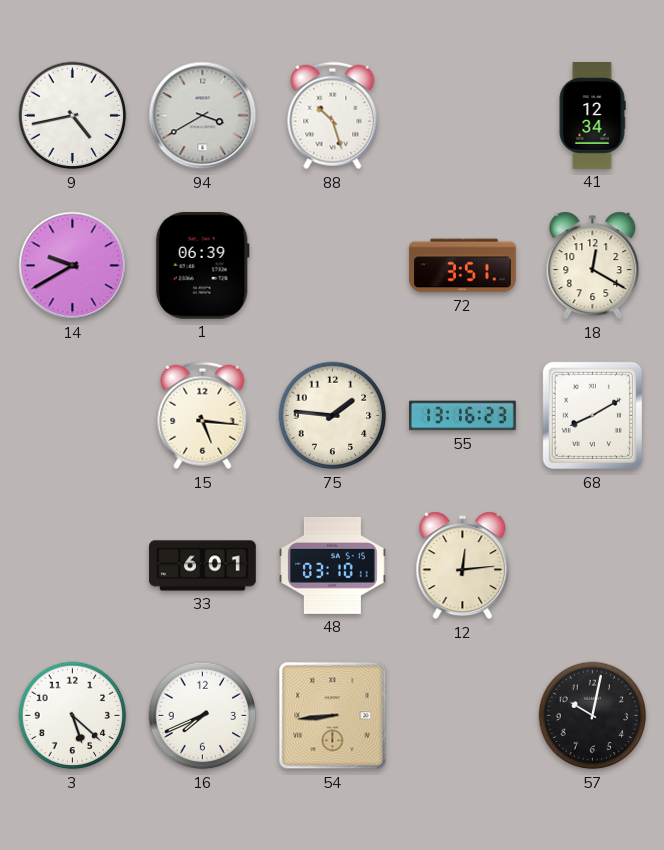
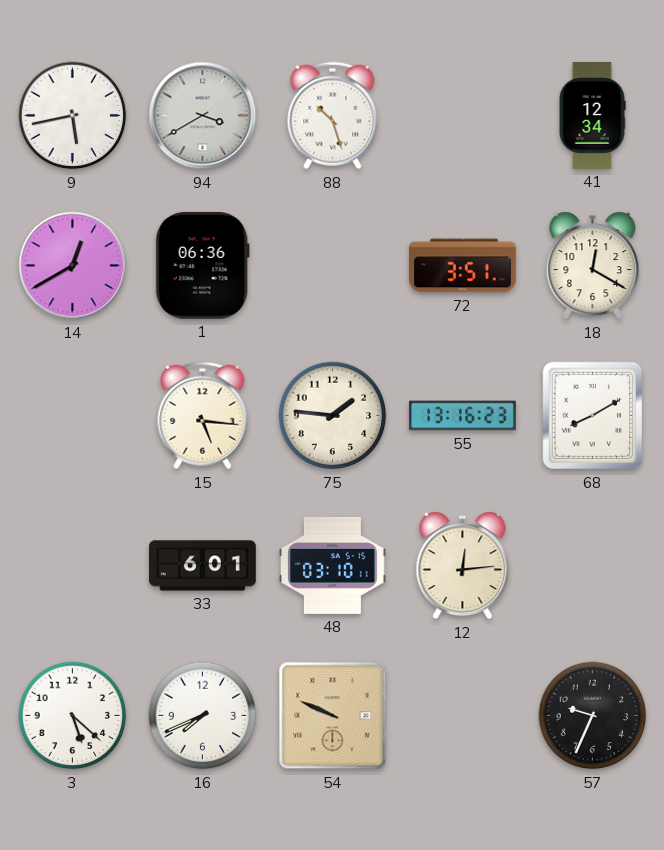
9: 4:43 -> 5:43
14: 9:40 -> 12:40
1: 06:39 -> 06:36
54: 8:44 -> 9:49
57: 10:02 -> 9:34
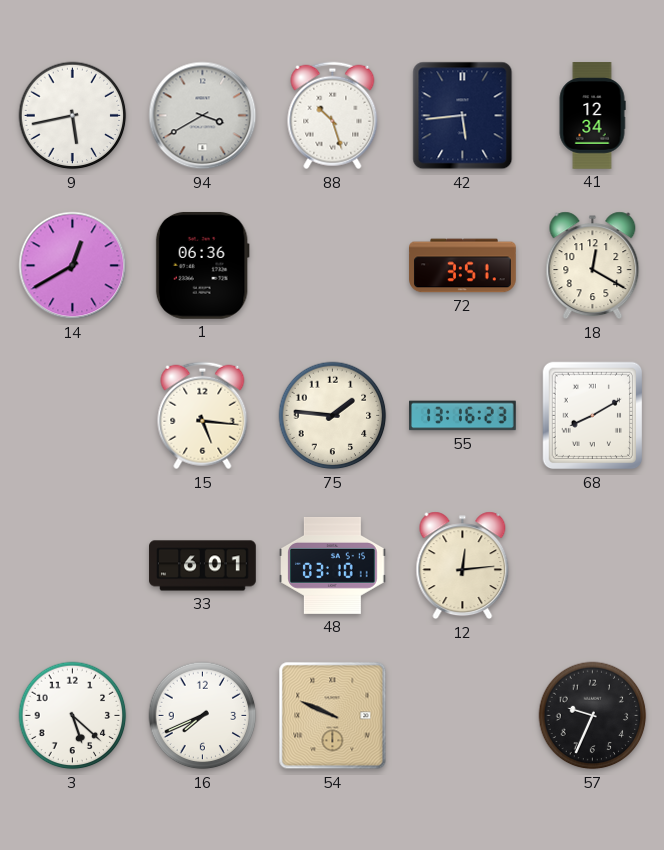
42: none -> 5:44
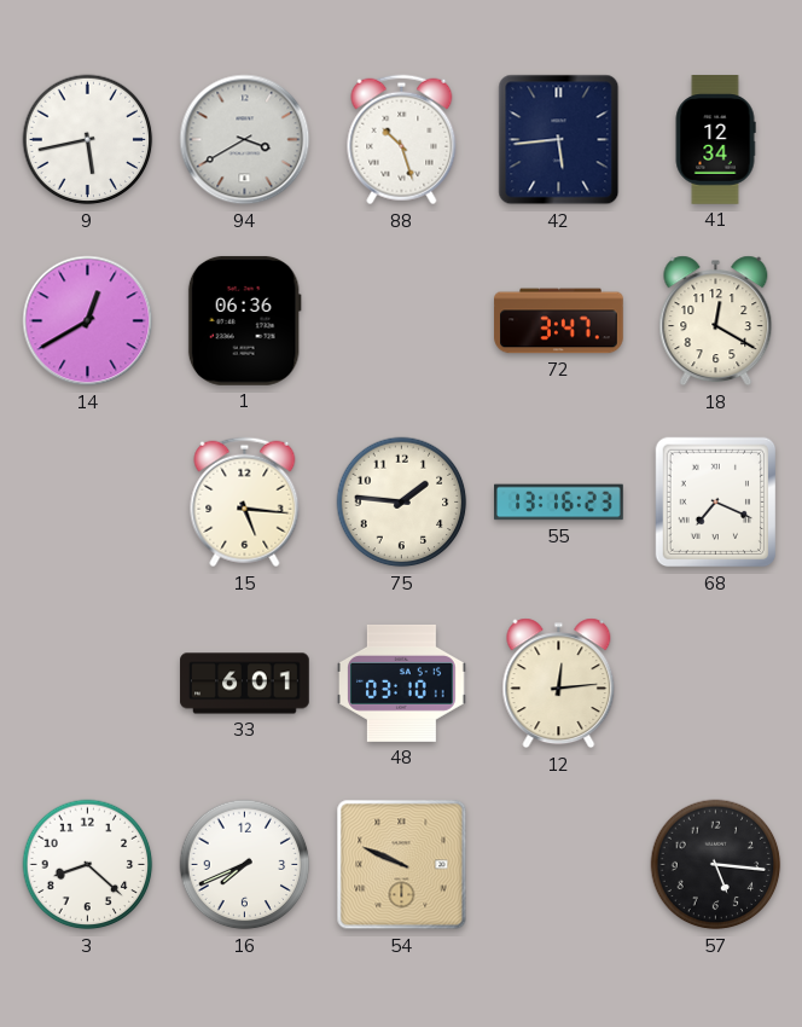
72: 3:51 -> 3:47
68: 8:10 -> 7:19
3: 5:22 -> 8:22
57: 9:34 -> 5:16
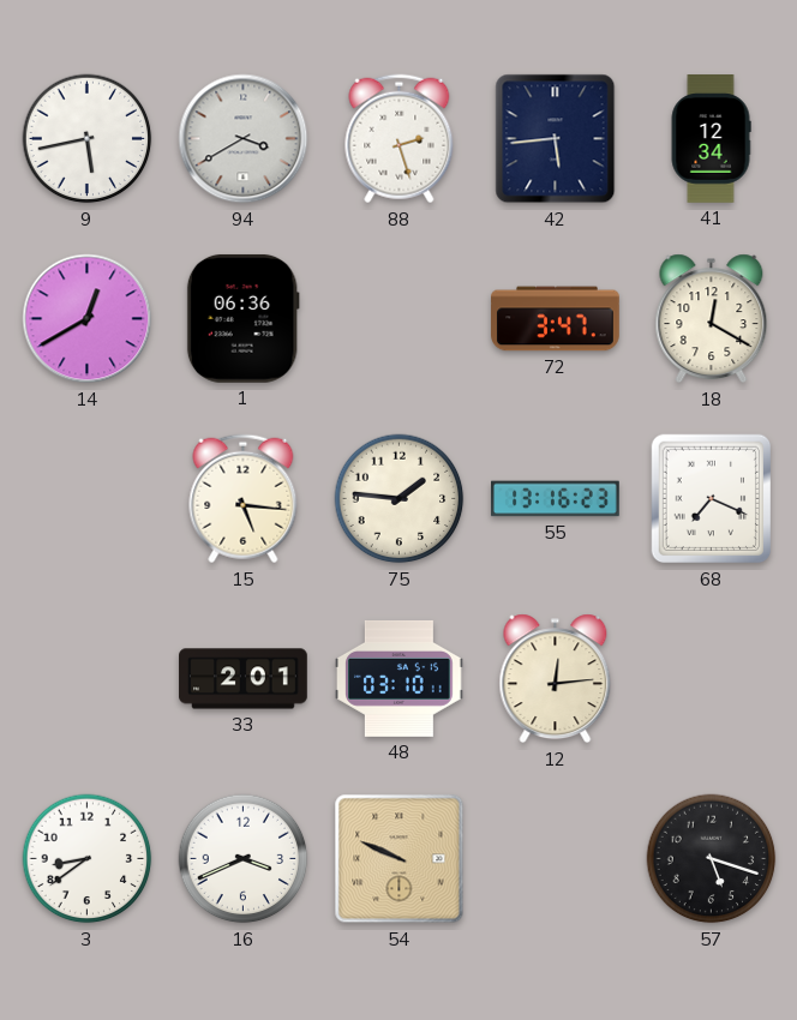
88: 10:27 -> 2:27
33: 6:01 -> 2:01
3: 8:22 -> 8:39
16: 7:41 -> 3:41
57: 5:16 -> 5:18
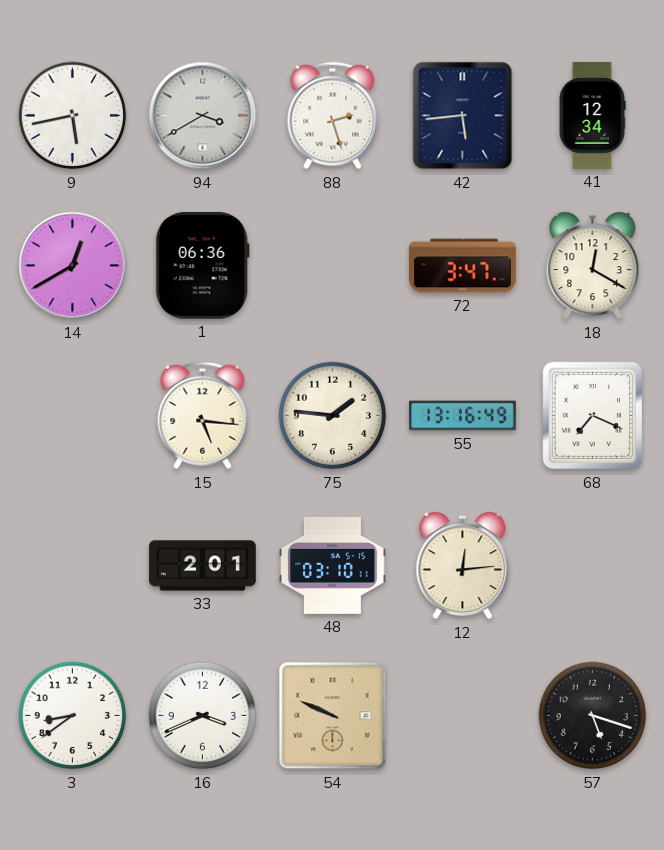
55: 13:16:23 -> 13:16:49
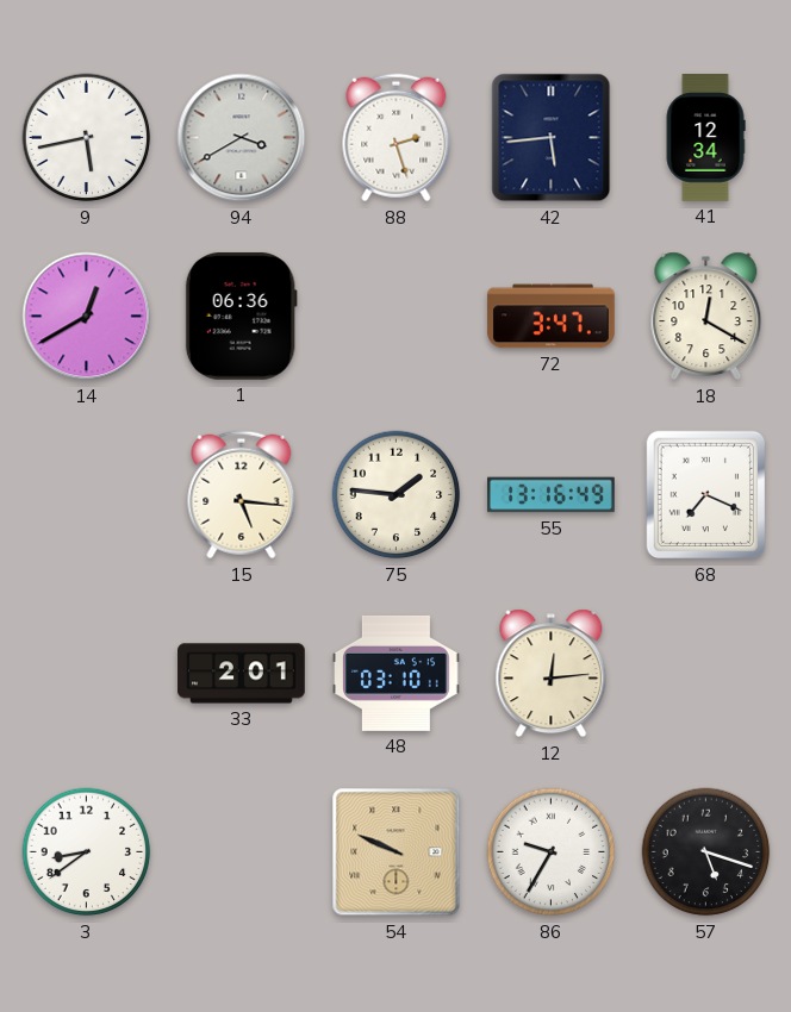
16: 3:41 -> none
86: none -> 9:35
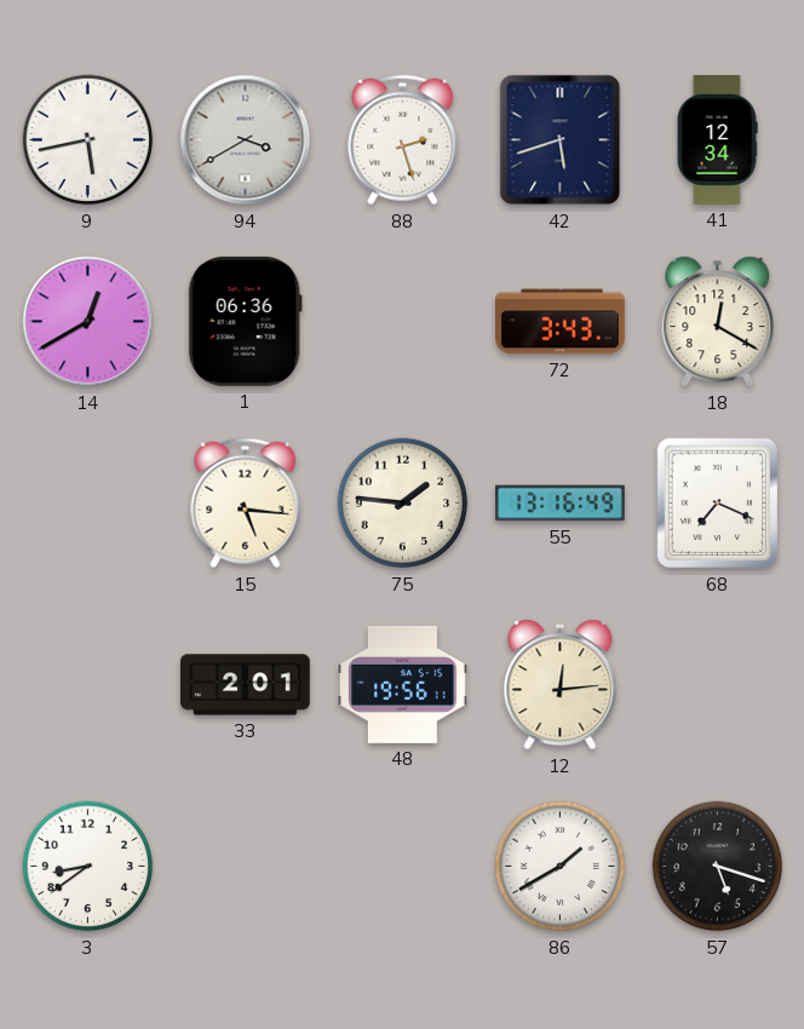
42: 5:44 -> 5:42
72: 3:47 -> 3:43
48: 03:10 -> 19:56
54: 9:49 -> none
86: 9:35 -> 1:40
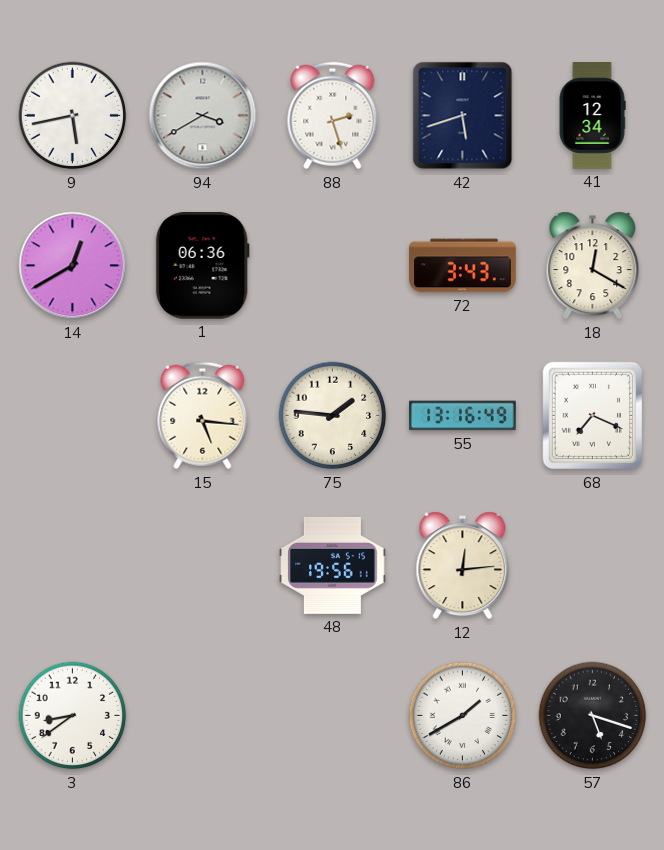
33: 2:01 -> none
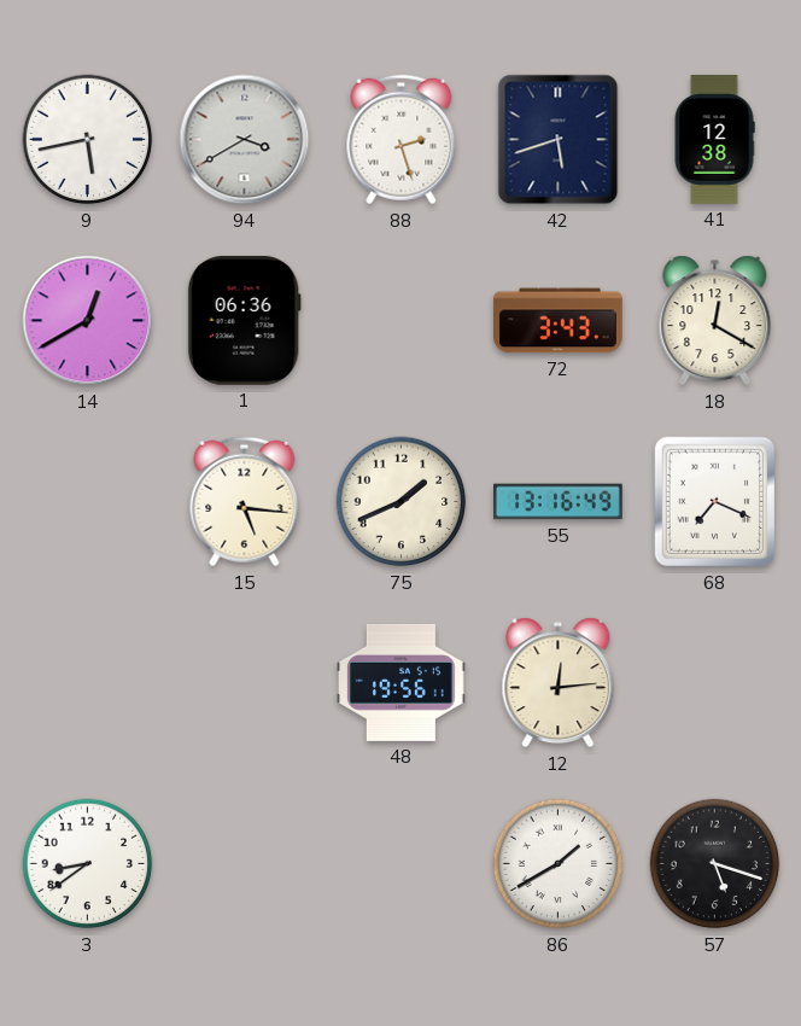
41: 12:34 -> 12:38
75: 1:46 -> 1:41
